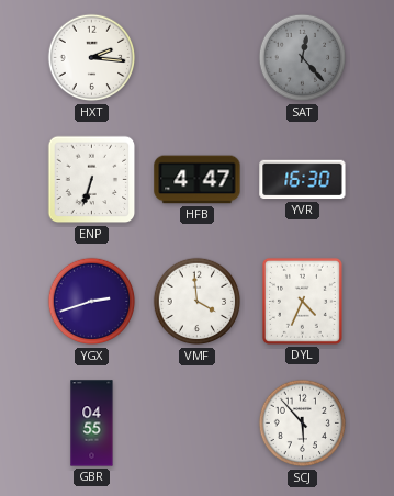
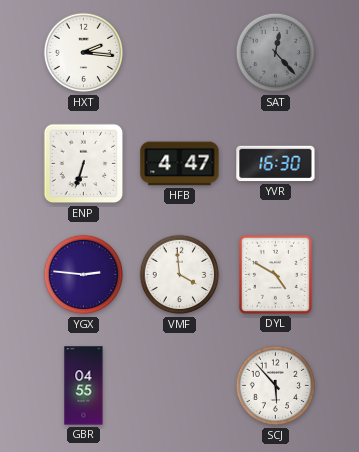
YGX: 2:42 -> 2:46
DYL: 4:34 -> 4:50
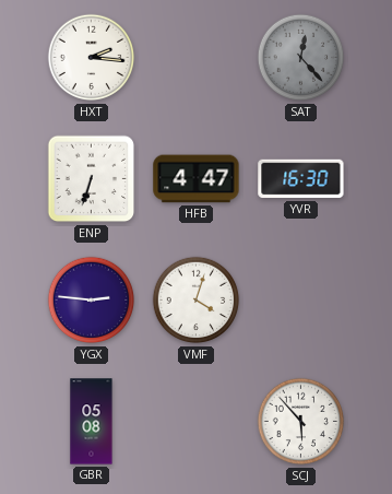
VMF: 3:59 -> 4:03
DYL: 4:50 -> none
GBR: 04:55 -> 05:08
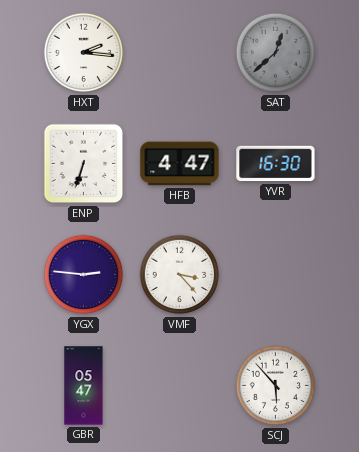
SAT: 12:23 -> 12:38
VMF: 4:03 -> 3:23
GBR: 05:08 -> 05:47
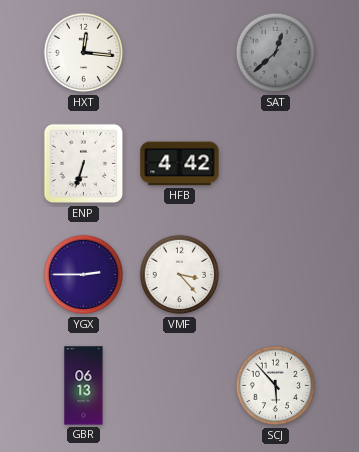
HXT: 2:16 -> 12:16
HFB: 4:47 -> 4:42
YVR: 16:30 -> none
YGX: 2:46 -> 2:45
GBR: 05:47 -> 06:13
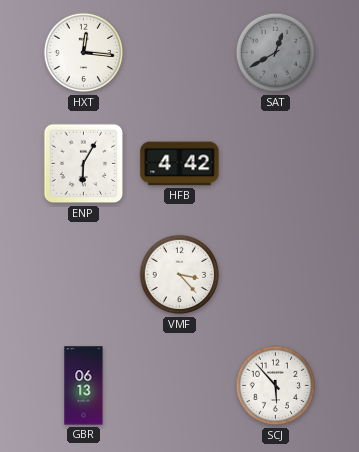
SAT: 12:38 -> 12:40
ENP: 6:33 -> 6:05
YGX: 2:45 -> none
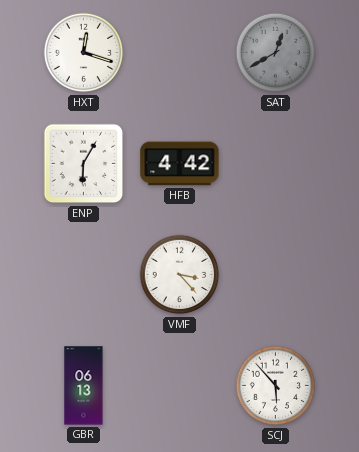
HXT: 12:16 -> 12:18
